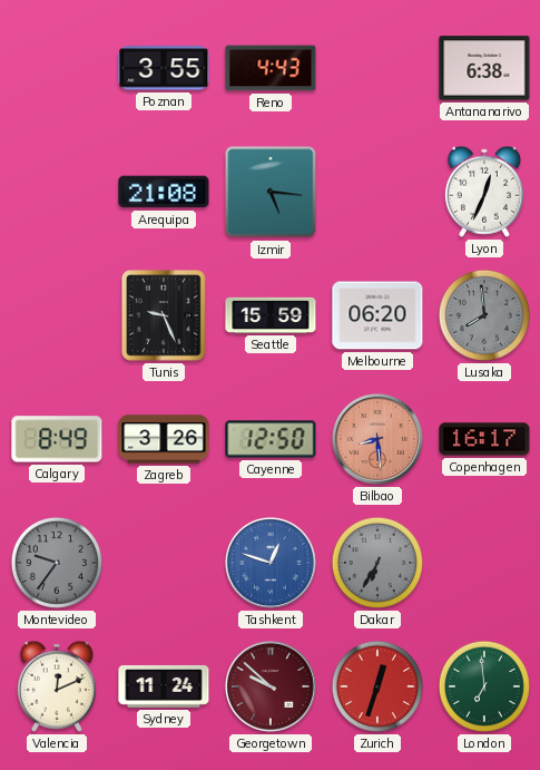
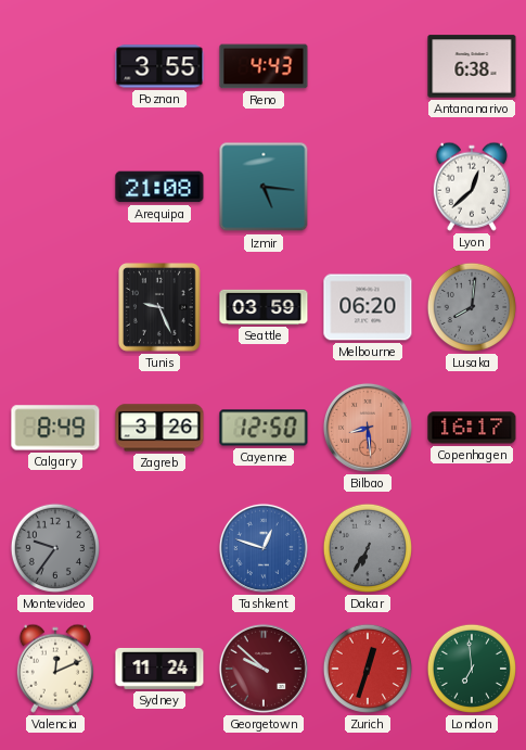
Lyon: 12:34 -> 12:38
Seattle: 15:59 -> 03:59
Lusaka: 7:59 -> 8:01
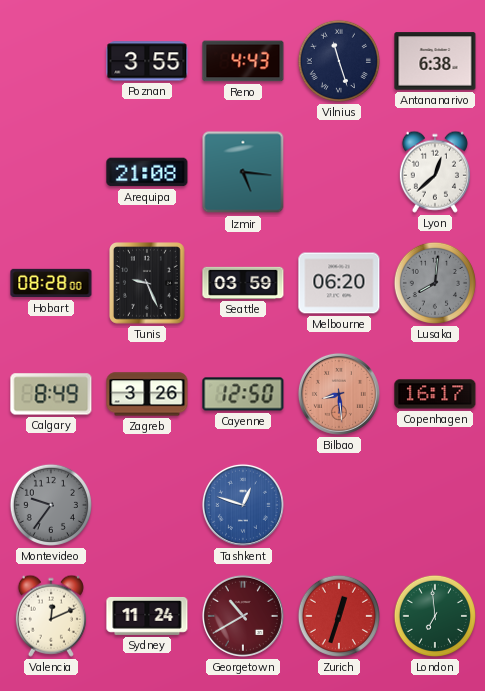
Vilnius: none -> 11:27
Hobart: none -> 08:28
Dakar: 6:35 -> none
Georgetown: 9:52 -> 10:40
